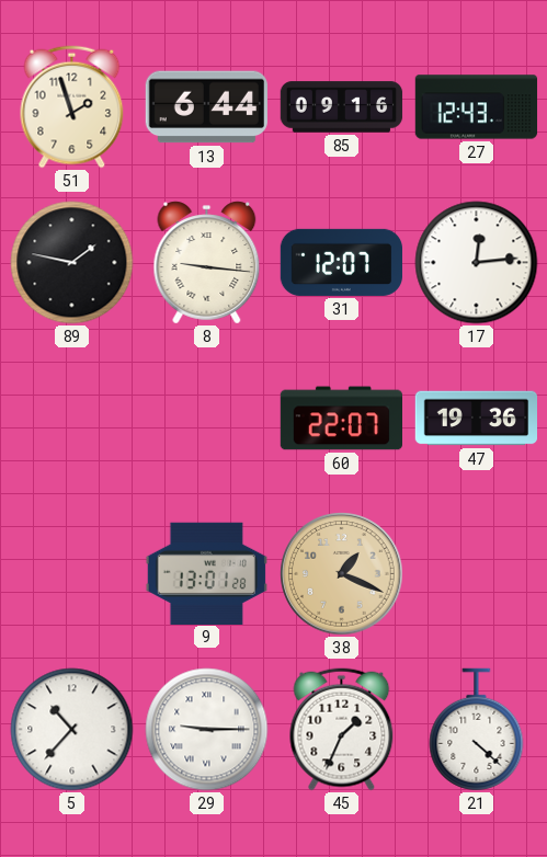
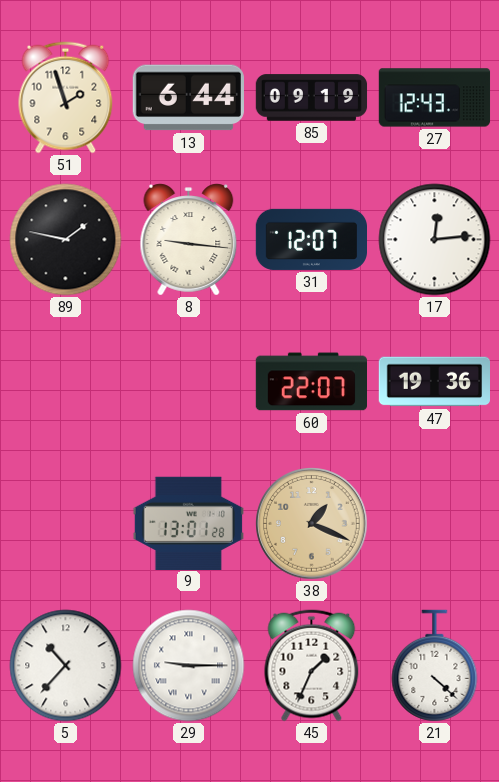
85: 09:16 -> 09:19
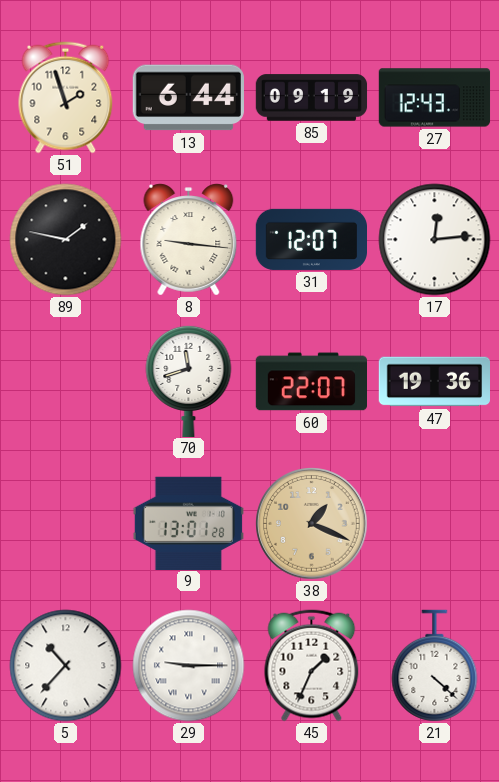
70: none -> 11:42
